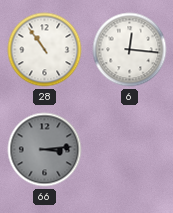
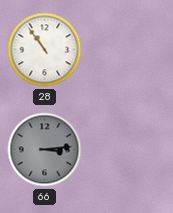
6: 12:16 -> none
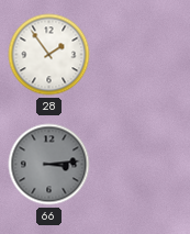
28: 10:54 -> 1:54
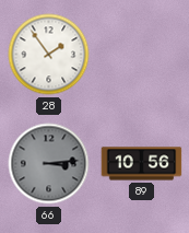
89: none -> 10:56
